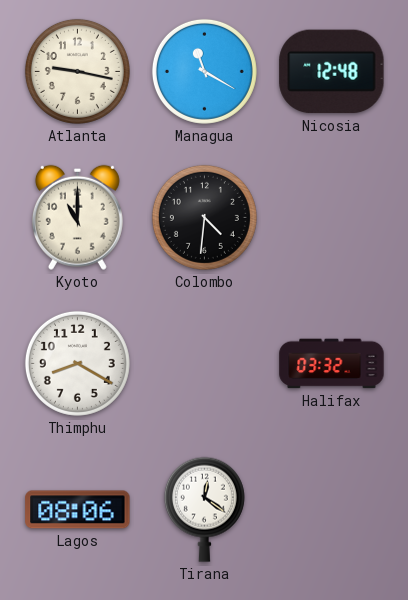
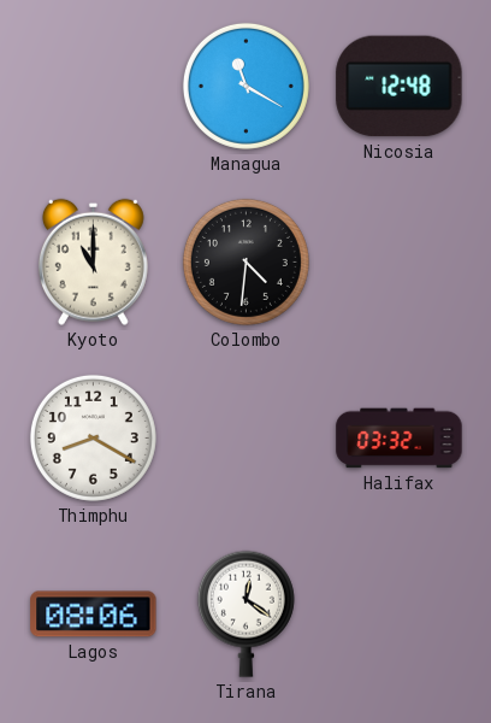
Atlanta: 9:17 -> none
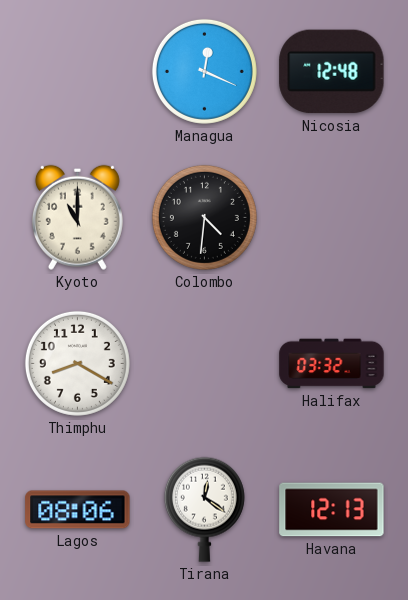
Managua: 11:20 -> 12:19
Havana: none -> 12:13
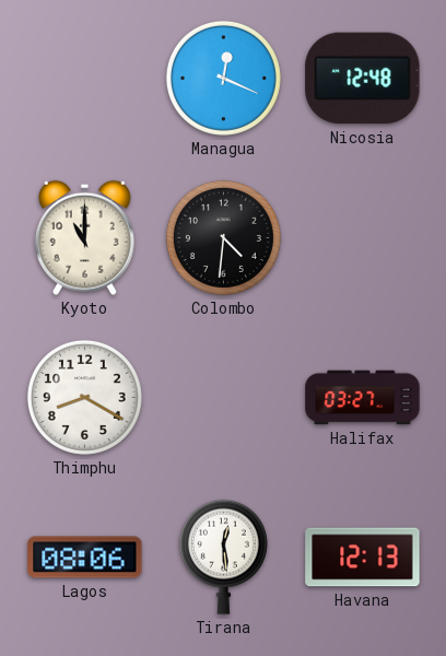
Halifax: 03:32 -> 03:27
Tirana: 12:21 -> 12:29
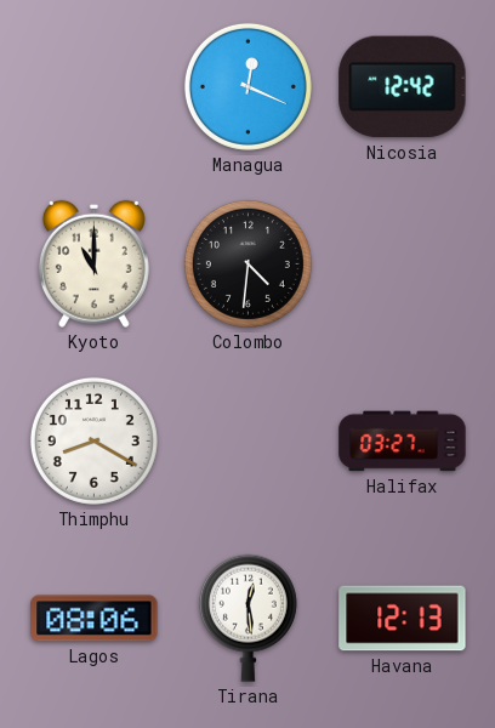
Nicosia: 12:48 -> 12:42
